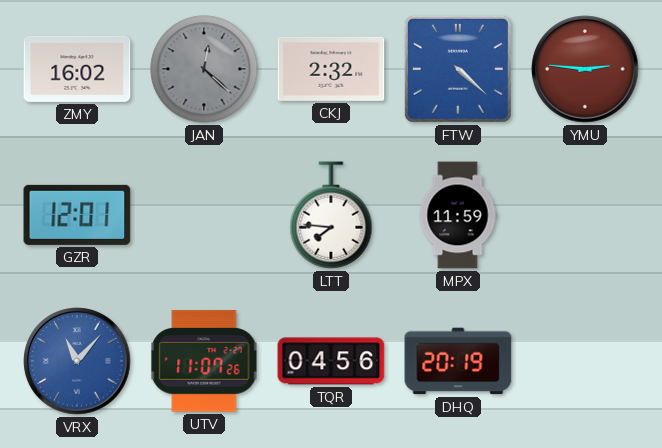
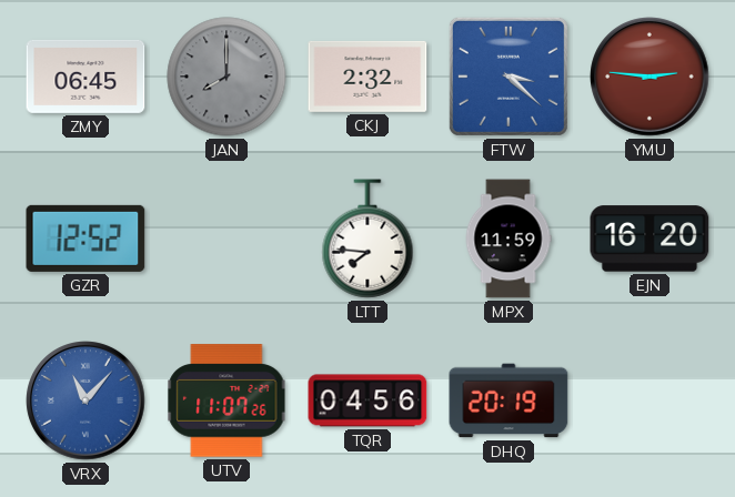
ZMY: 16:02 -> 06:45
JAN: 12:22 -> 8:00
FTW: 4:22 -> 3:22
GZR: 12:01 -> 12:52
EJN: none -> 16:20
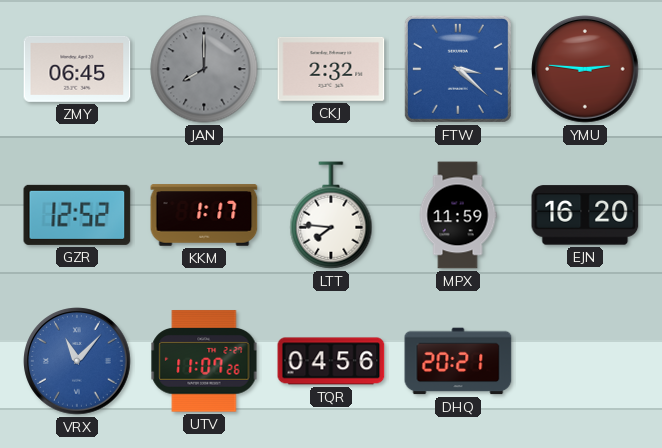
KKM: none -> 1:17
DHQ: 20:19 -> 20:21
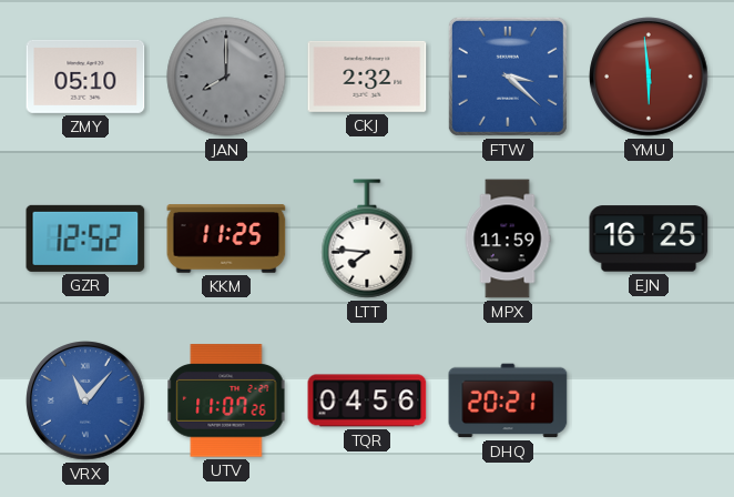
ZMY: 06:45 -> 05:10
YMU: 2:46 -> 5:59
KKM: 1:17 -> 11:25
EJN: 16:20 -> 16:25
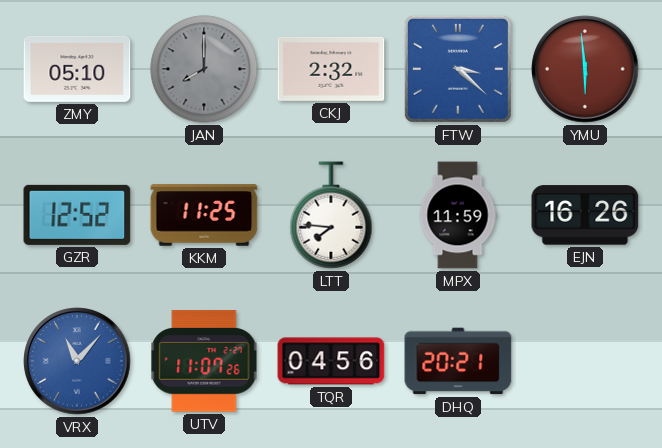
EJN: 16:25 -> 16:26
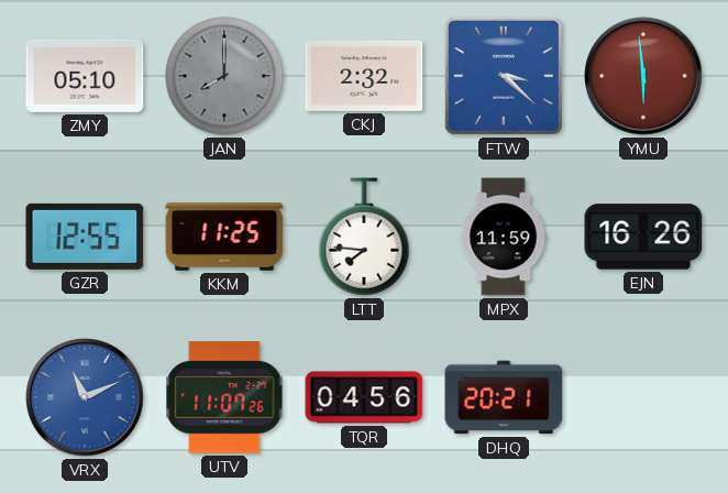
GZR: 12:52 -> 12:55
VRX: 11:07 -> 11:11
